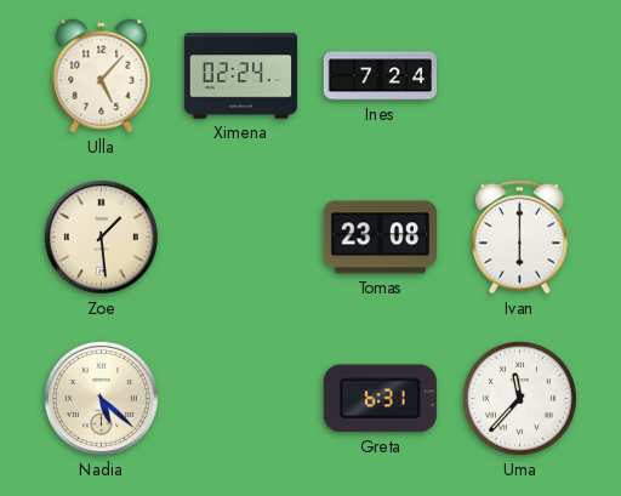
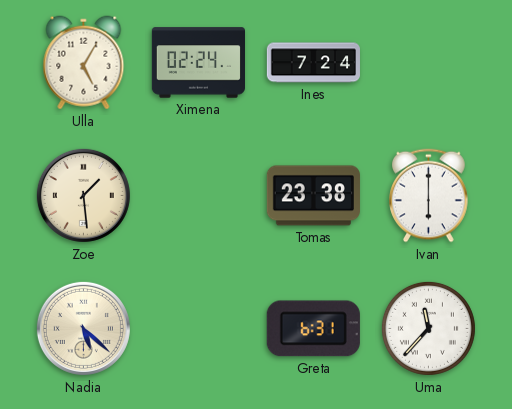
Ulla: 5:07 -> 5:05
Tomas: 23:08 -> 23:38
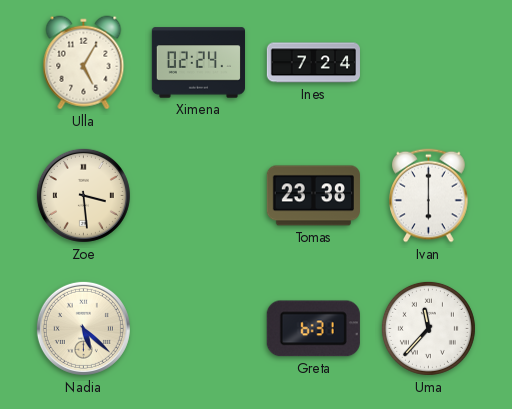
Zoe: 1:29 -> 3:29
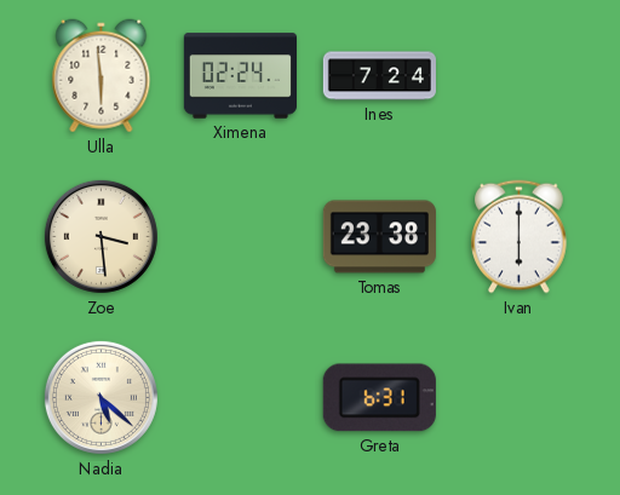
Ulla: 5:05 -> 5:59
Uma: 11:37 -> none
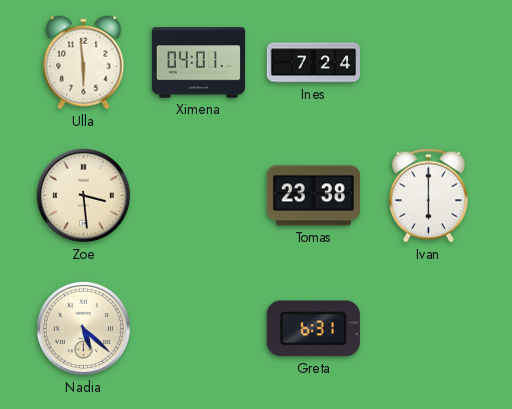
Ximena: 02:24 -> 04:01
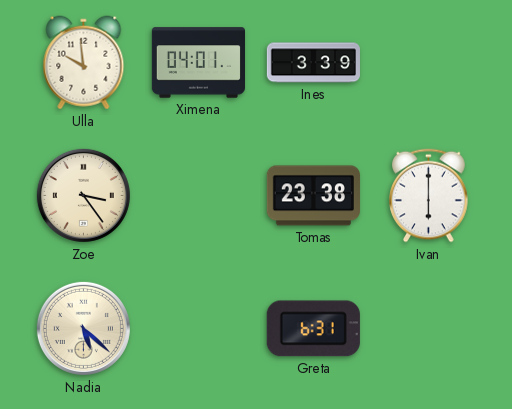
Ulla: 5:59 -> 9:59
Ines: 7:24 -> 3:39
Zoe: 3:29 -> 3:24
